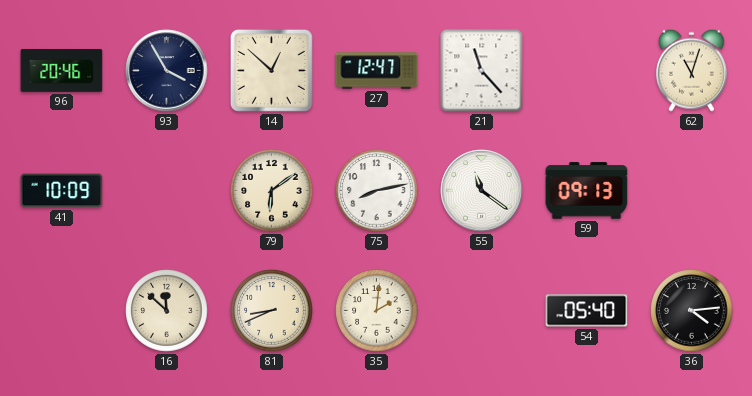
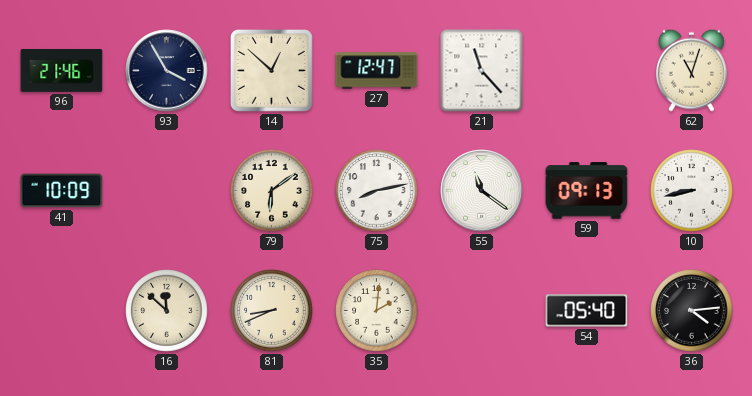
96: 20:46 -> 21:46
10: none -> 8:43
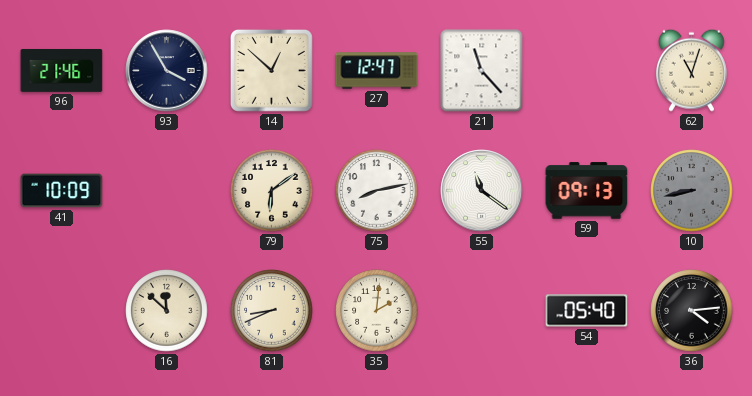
10 dial: white -> grey
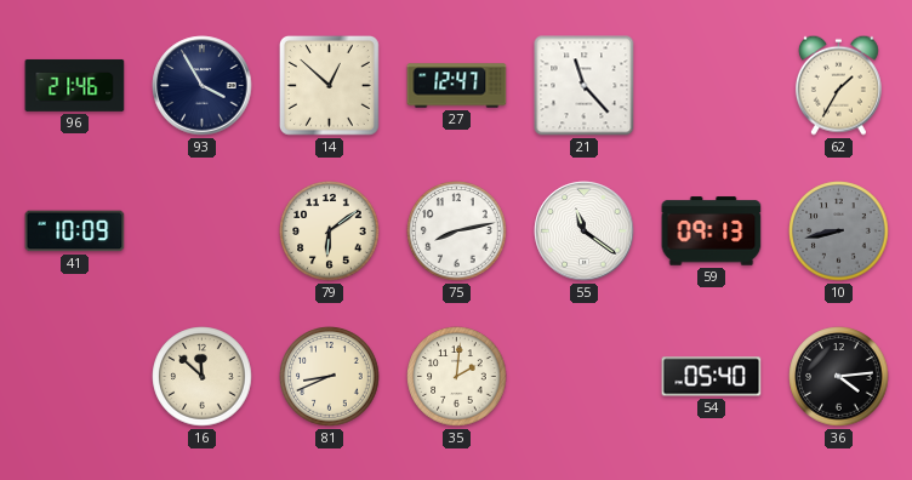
62: 11:03 -> 1:35
